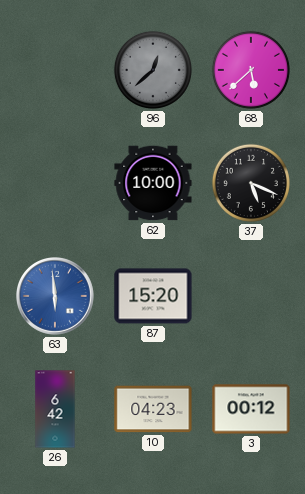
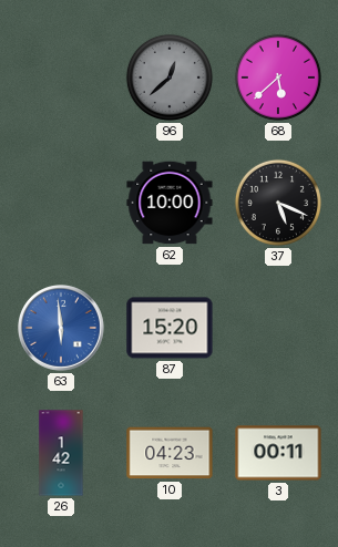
26: 6:42 -> 1:42
3: 00:12 -> 00:11
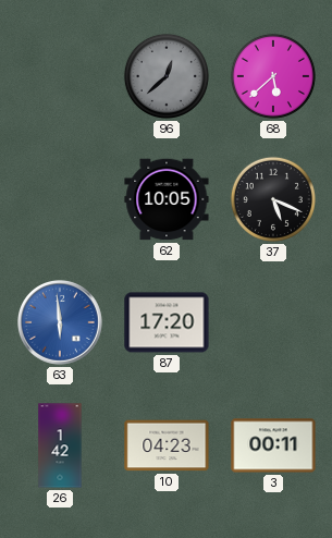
62: 10:00 -> 10:05
87: 15:20 -> 17:20
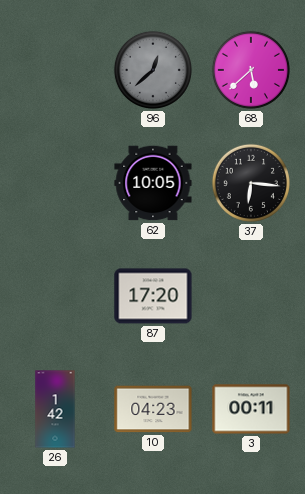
37: 5:19 -> 6:16
63: 5:59 -> none
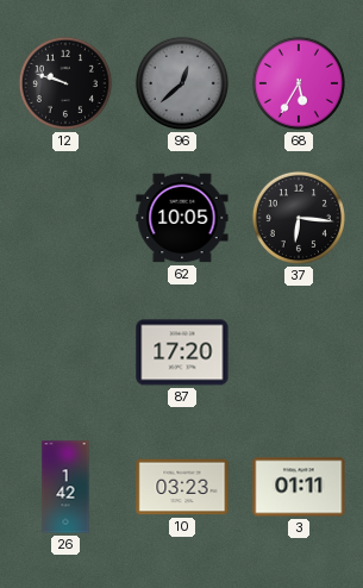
12: none -> 9:48
68: 5:38 -> 5:35
10: 04:23 -> 03:23
3: 00:11 -> 01:11
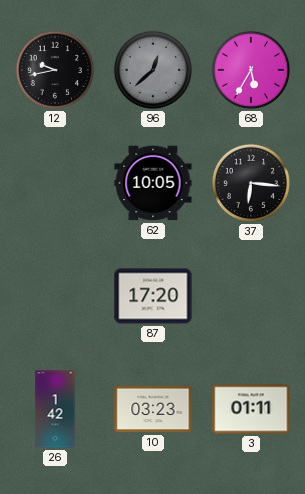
12: 9:48 -> 9:43
